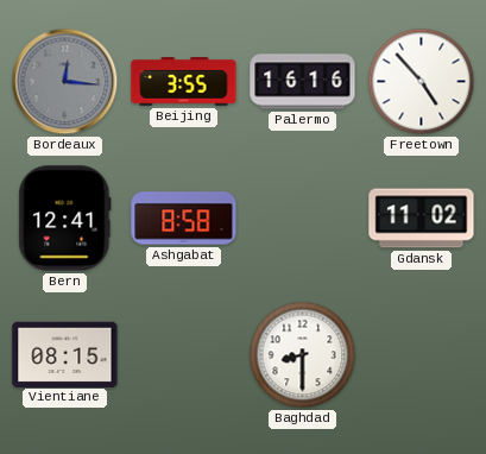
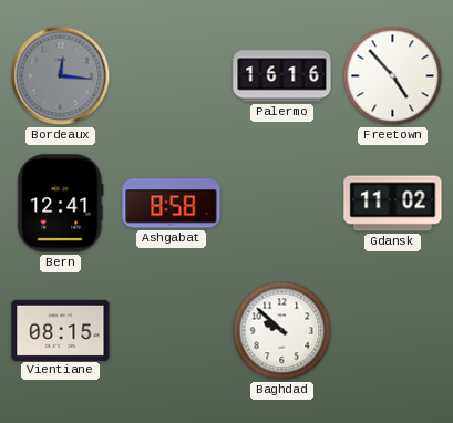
Beijing: 3:55 -> none
Baghdad: 8:30 -> 9:52
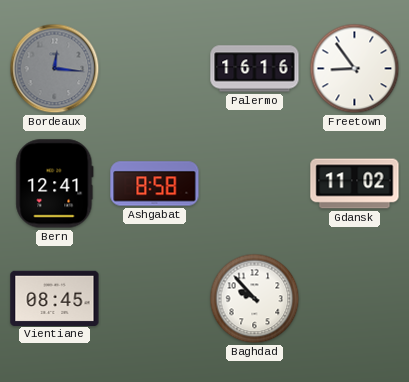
Freetown: 4:53 -> 8:54
Vientiane: 08:15 -> 08:45
Baghdad: 9:52 -> 9:53
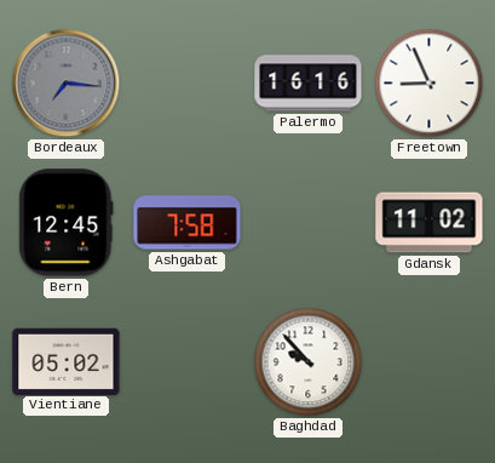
Bordeaux: 12:16 -> 7:16
Freetown: 8:54 -> 8:56
Bern: 12:41 -> 12:45
Ashgabat: 8:58 -> 7:58
Vientiane: 08:45 -> 05:02
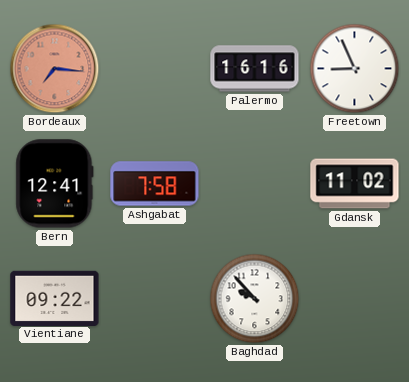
Bordeaux dial: grey -> salmon
Bern: 12:45 -> 12:41
Vientiane: 05:02 -> 09:22
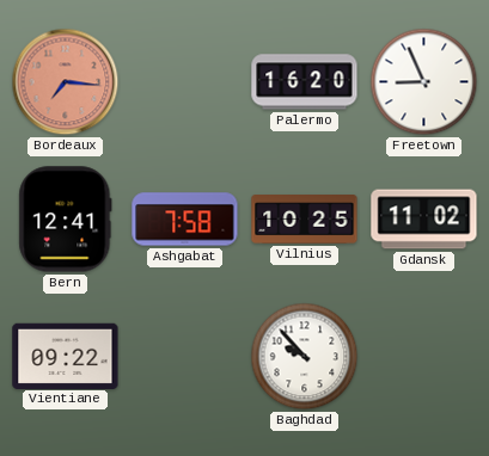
Palermo: 16:16 -> 16:20
Vilnius: none -> 10:25
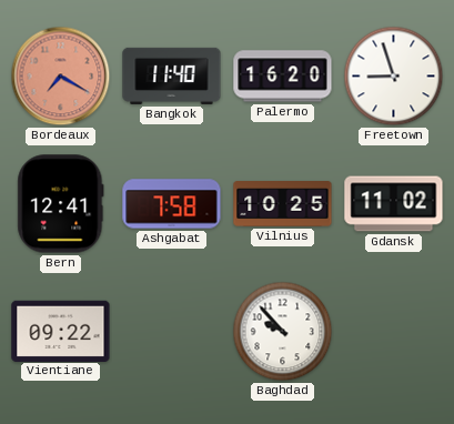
Bordeaux: 7:16 -> 7:20
Bangkok: none -> 11:40
Freetown: 8:56 -> 8:57
